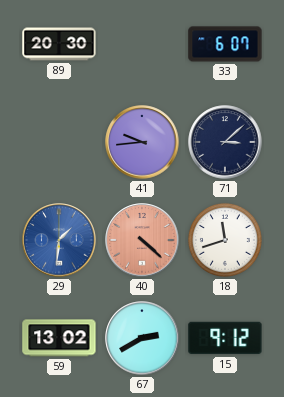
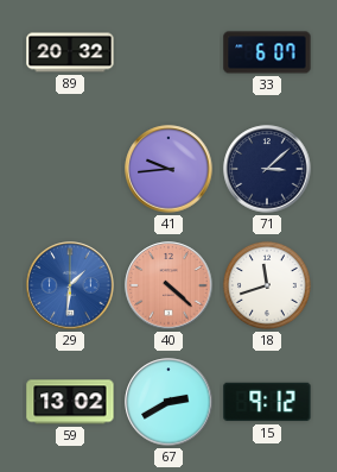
89: 20:30 -> 20:32
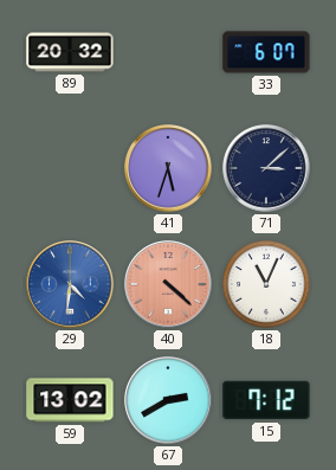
41: 9:44 -> 5:33
29: 1:31 -> 4:31
18: 11:42 -> 11:04
15: 9:12 -> 7:12
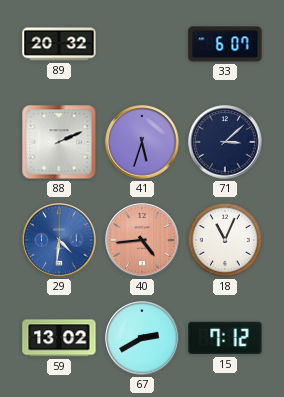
88: none -> 2:11
40: 4:22 -> 4:44
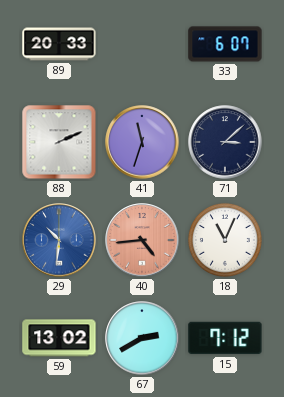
89: 20:32 -> 20:33
41: 5:33 -> 11:33
29: 4:31 -> 10:31
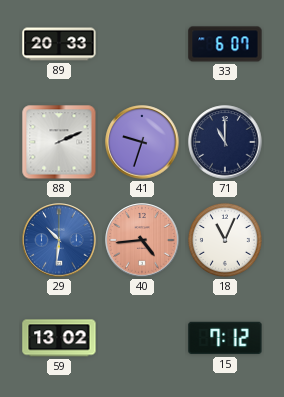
41: 11:33 -> 9:33
71: 3:08 -> 11:00
67: 2:40 -> none
